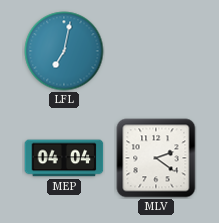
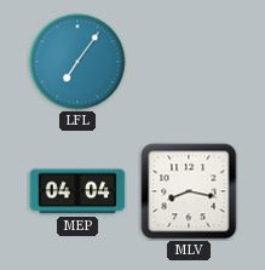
LFL: 7:02 -> 7:06
MLV: 2:21 -> 8:17
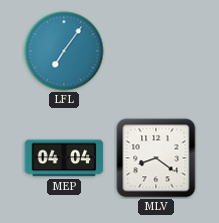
MLV: 8:17 -> 8:21
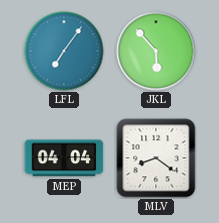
JKL: none -> 5:53
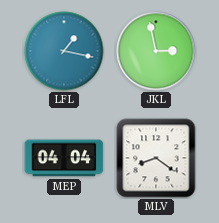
LFL: 7:06 -> 1:17
JKL: 5:53 -> 2:58
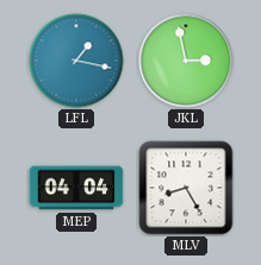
MLV: 8:21 -> 8:25
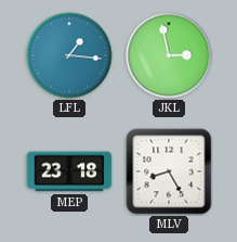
LFL: 1:17 -> 1:16
MEP: 04:04 -> 23:18
